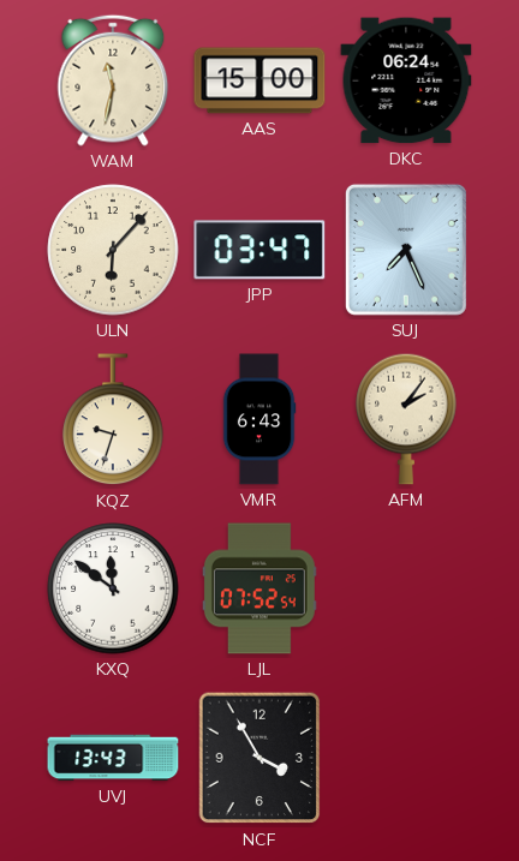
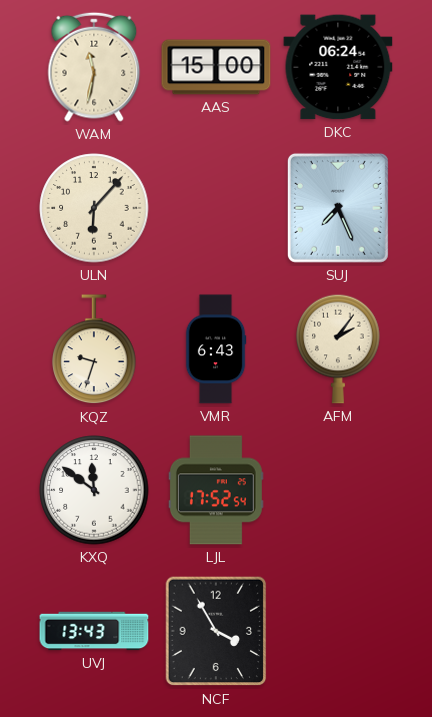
JPP: 03:47 -> none
LJL: 07:52 -> 17:52
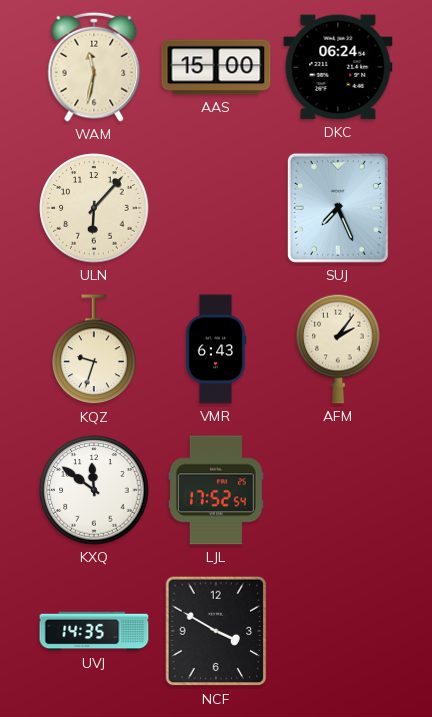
UVJ: 13:43 -> 14:35
NCF: 3:55 -> 3:50
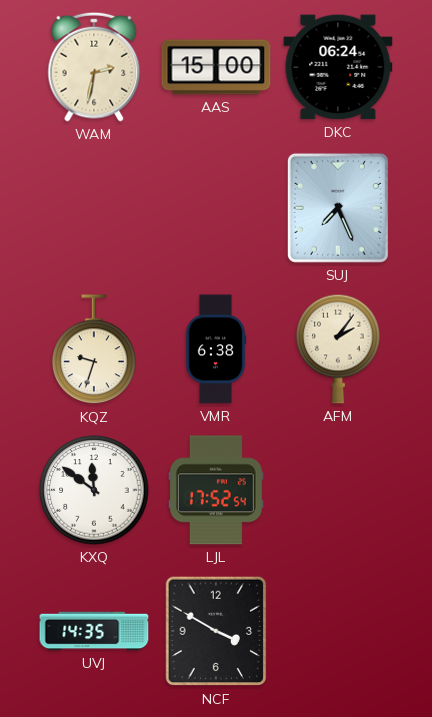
WAM: 11:32 -> 2:32
ULN: 6:07 -> none
VMR: 6:43 -> 6:38
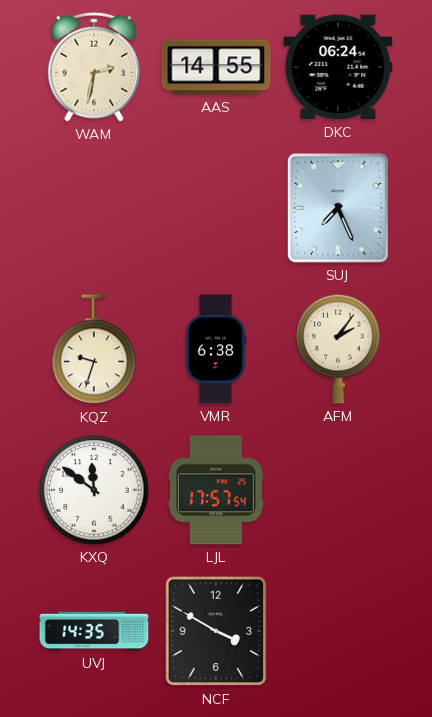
AAS: 15:00 -> 14:55
LJL: 17:52 -> 17:57
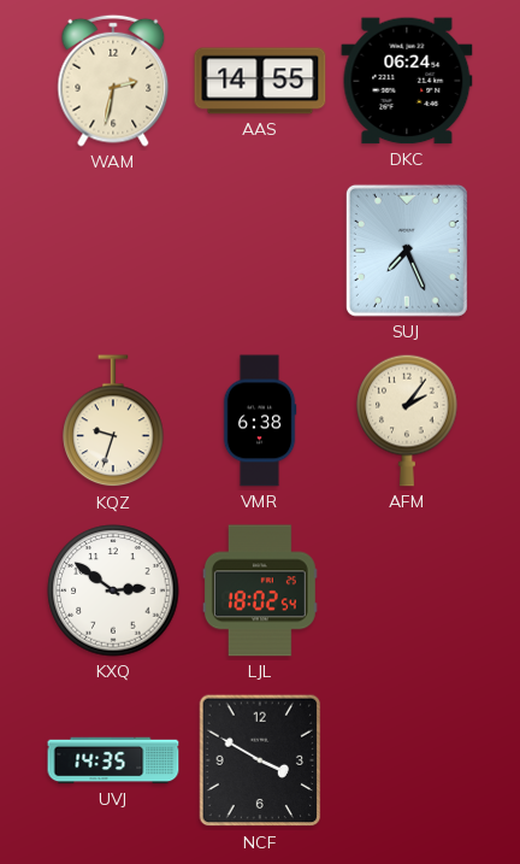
KXQ: 11:51 -> 2:51
LJL: 17:57 -> 18:02
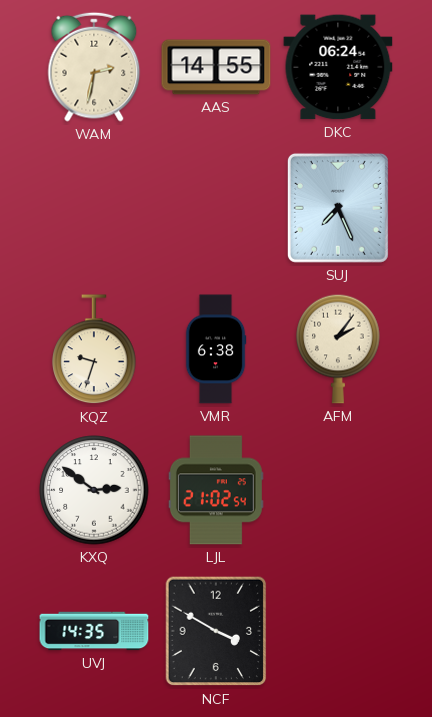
LJL: 18:02 -> 21:02
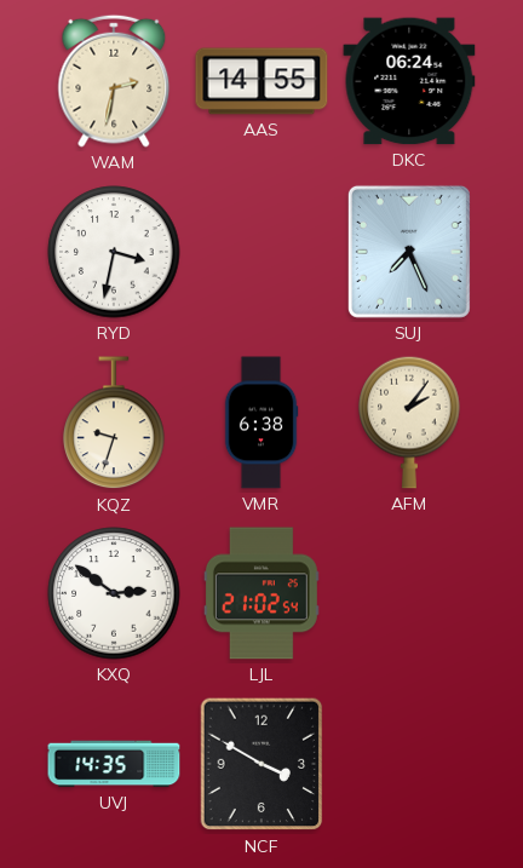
RYD: none -> 3:32
